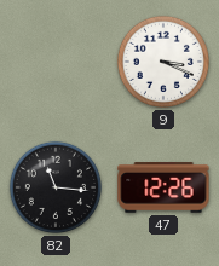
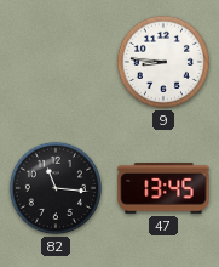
9: 3:19 -> 8:46
47: 12:26 -> 13:45
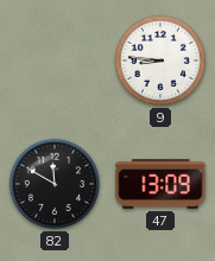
82: 11:16 -> 11:50
47: 13:45 -> 13:09
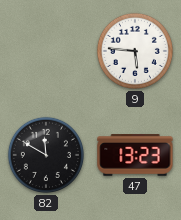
9: 8:46 -> 5:46
47: 13:09 -> 13:23
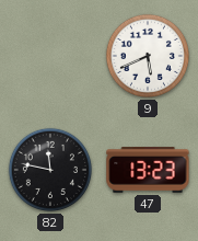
9: 5:46 -> 5:41
82: 11:50 -> 11:47
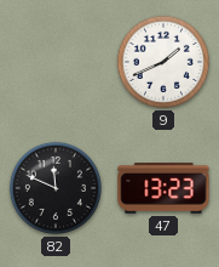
9: 5:41 -> 1:41
82: 11:47 -> 11:49
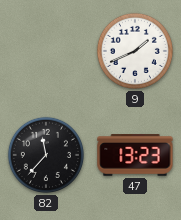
82: 11:49 -> 11:37
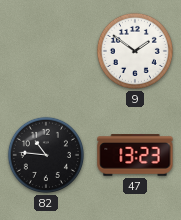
9: 1:41 -> 1:51
82: 11:37 -> 10:46
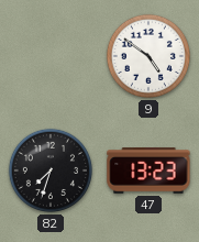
9: 1:51 -> 4:51
82: 10:46 -> 7:33
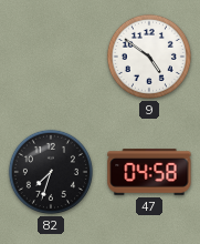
47: 13:23 -> 04:58
